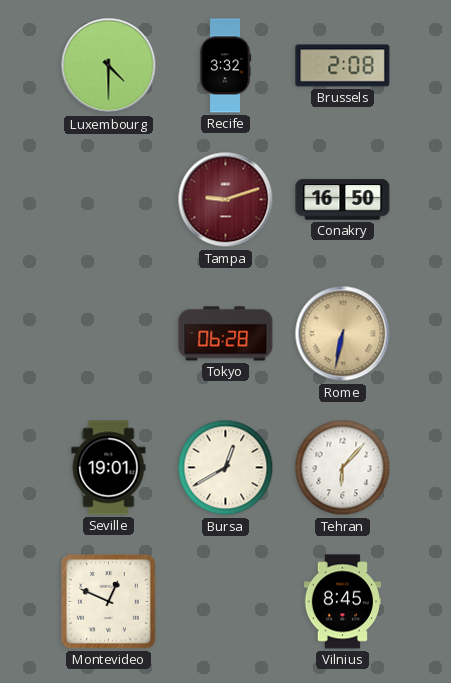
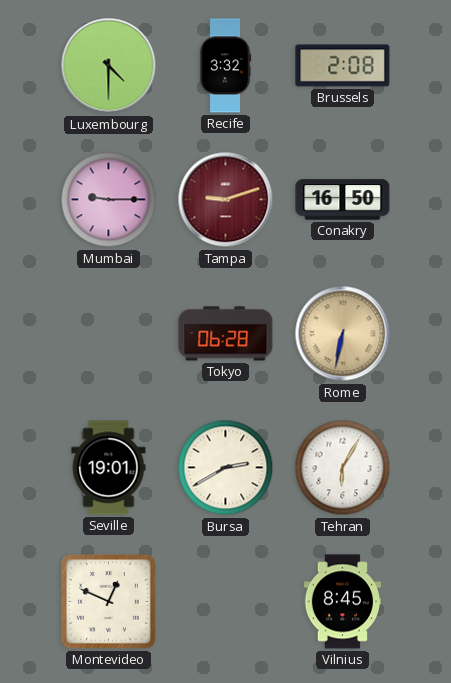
Mumbai: none -> 9:15
Bursa: 12:40 -> 2:40
Tehran: 6:07 -> 6:05
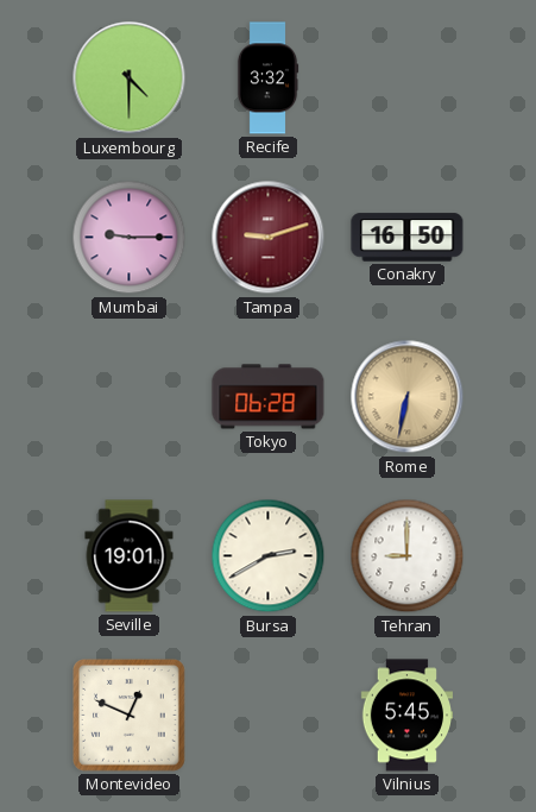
Brussels: 2:08 -> none
Tehran: 6:05 -> 9:00
Vilnius: 8:45 -> 5:45
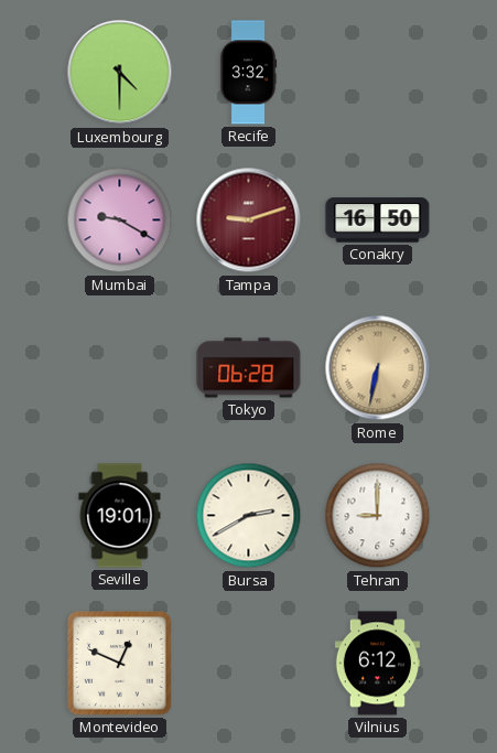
Mumbai: 9:15 -> 9:20
Vilnius: 5:45 -> 6:12
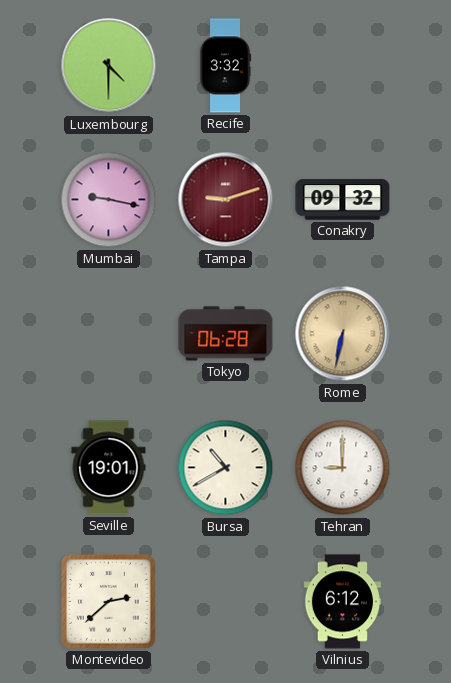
Mumbai: 9:20 -> 9:17
Conakry: 16:50 -> 09:32
Bursa: 2:40 -> 10:40
Montevideo: 12:49 -> 2:38
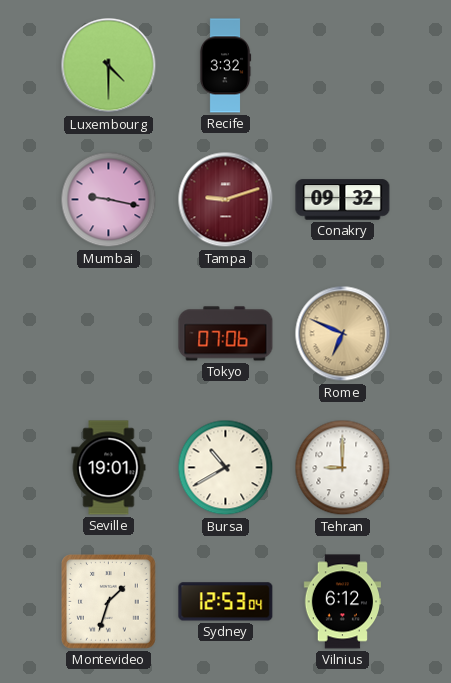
Tokyo: 06:28 -> 07:06
Rome: 6:32 -> 6:49
Montevideo: 2:38 -> 1:33
Sydney: none -> 12:53
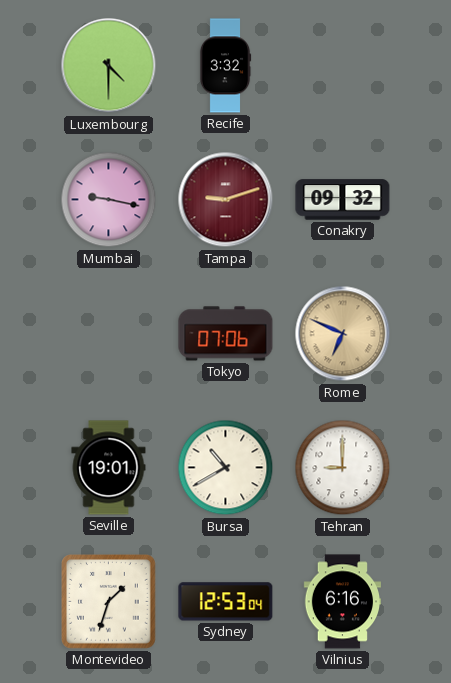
Vilnius: 6:12 -> 6:16
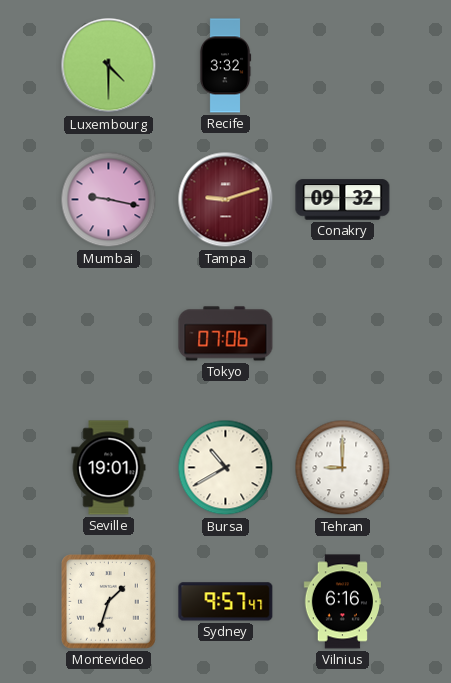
Rome: 6:49 -> none
Sydney: 12:53 -> 9:57
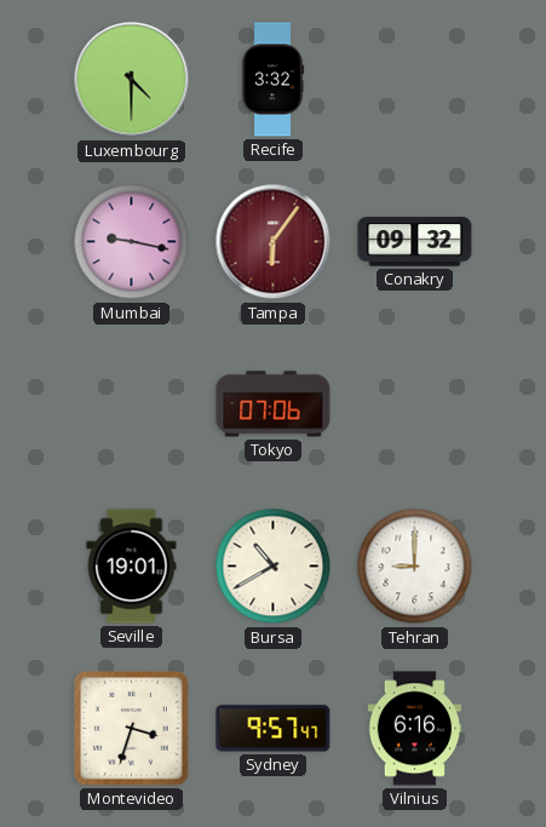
Tampa: 9:12 -> 6:06
Montevideo: 1:33 -> 3:33
